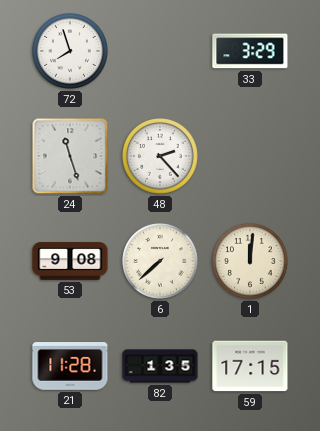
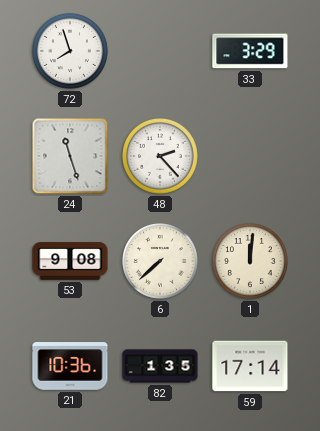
21: 11:28 -> 10:36
59: 17:15 -> 17:14
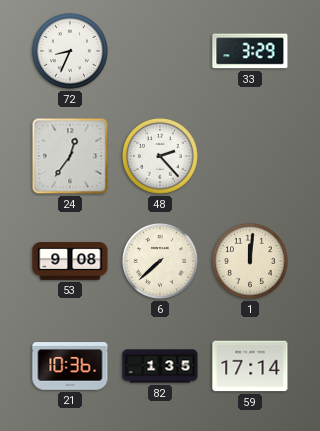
72: 7:57 -> 8:34
24: 11:27 -> 12:36
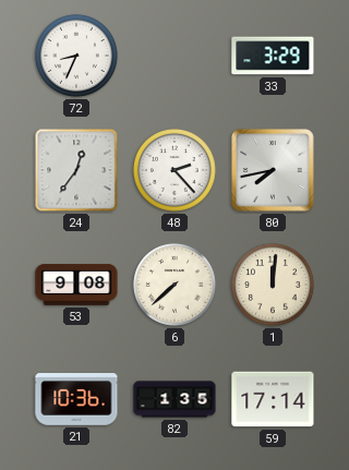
80: none -> 7:43
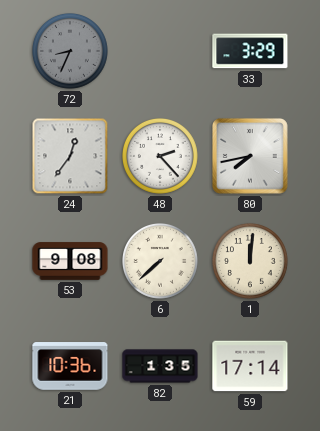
72 dial: white -> grey
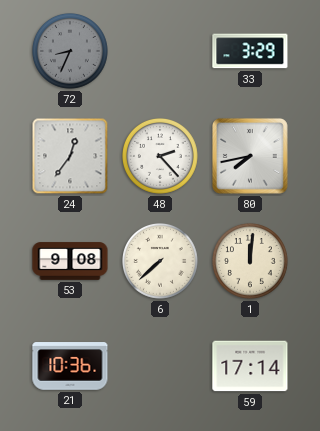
82: 1:35 -> none
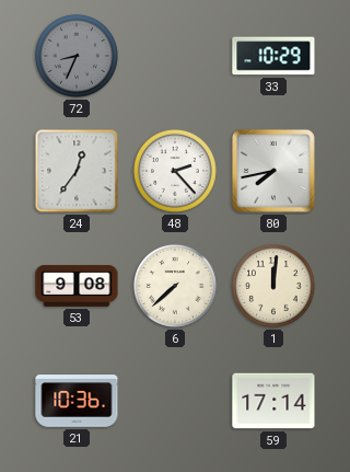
33: 3:29 -> 10:29
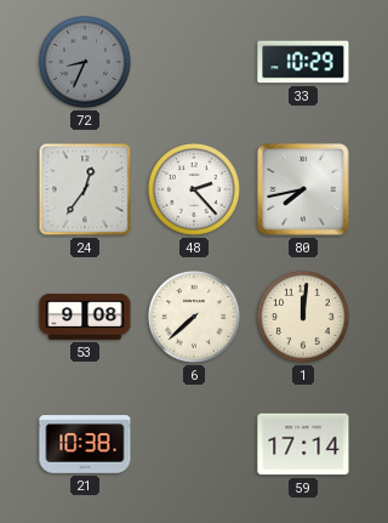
21: 10:36 -> 10:38
